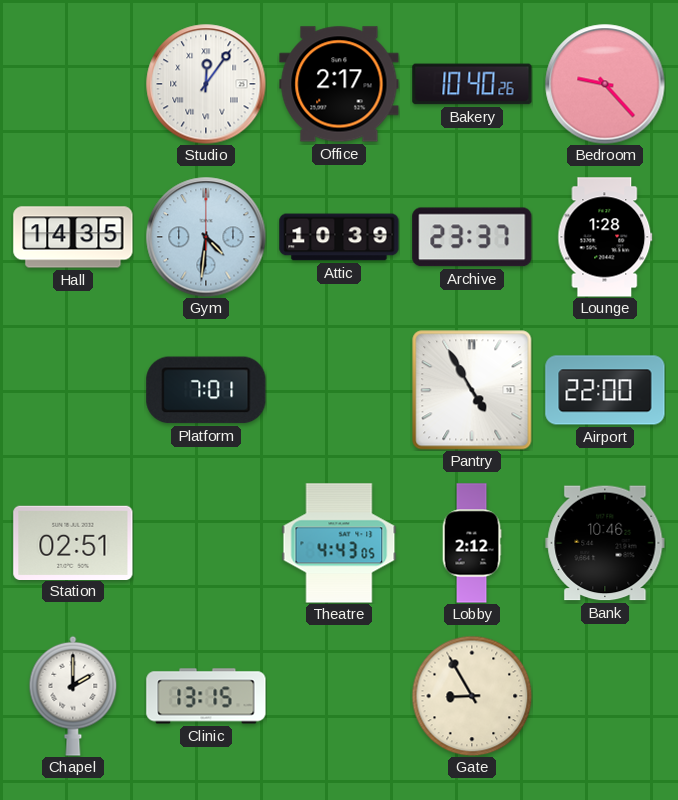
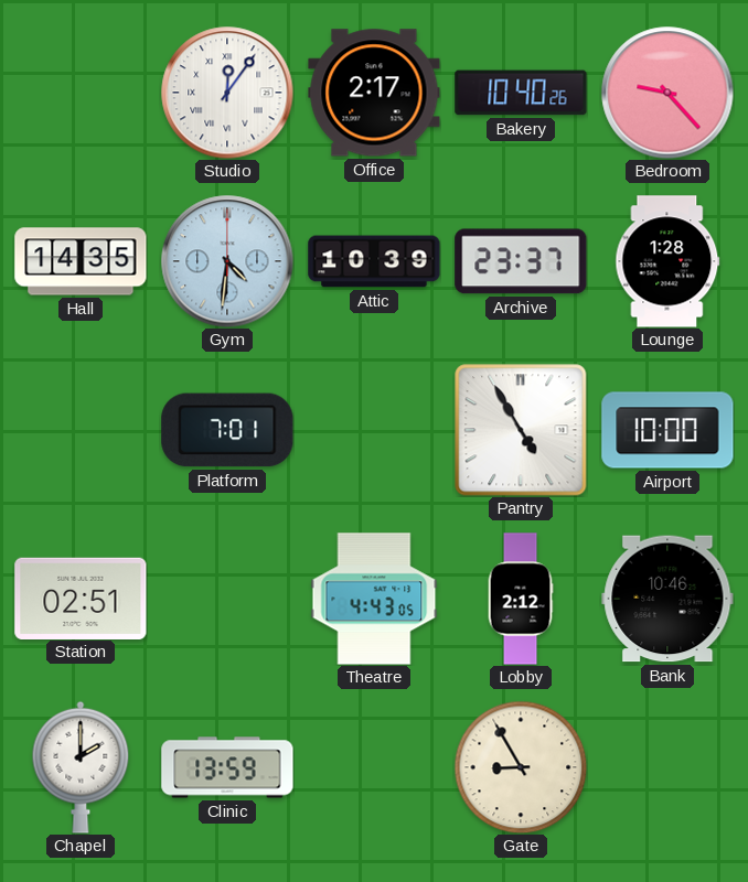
Airport: 22:00 -> 10:00
Clinic: 13:15 -> 13:59
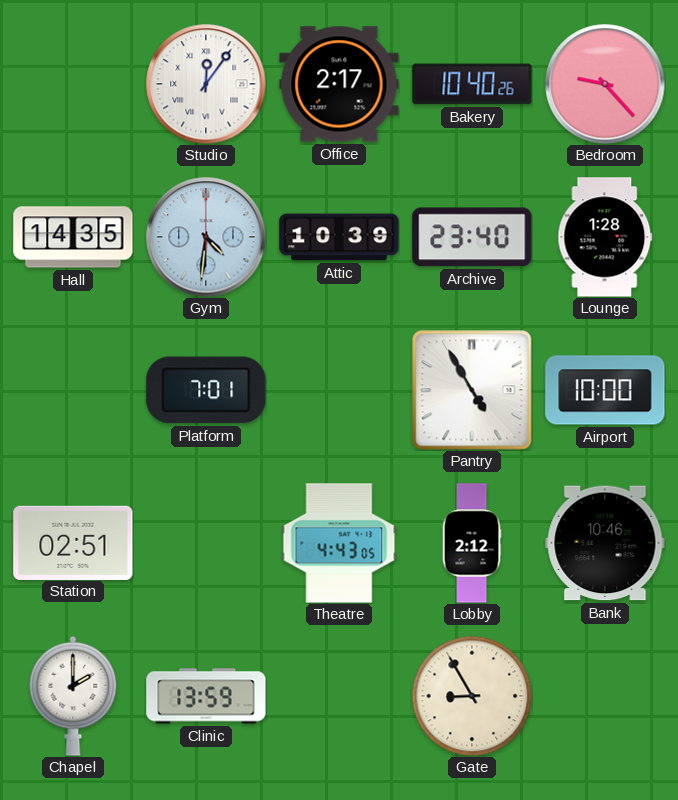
Archive: 23:37 -> 23:40
